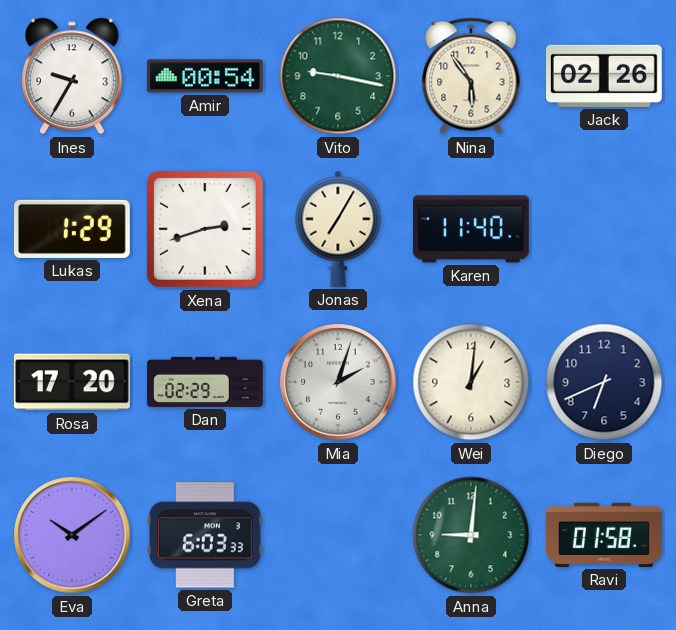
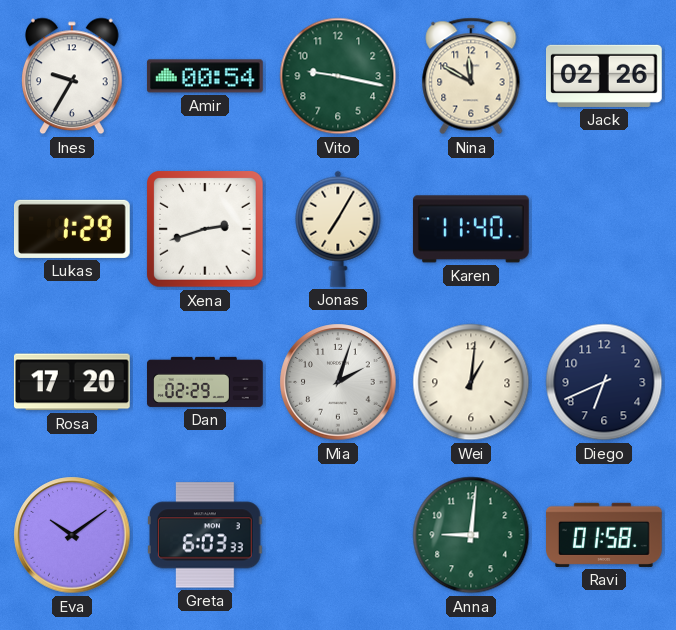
Nina: 5:54 -> 11:50
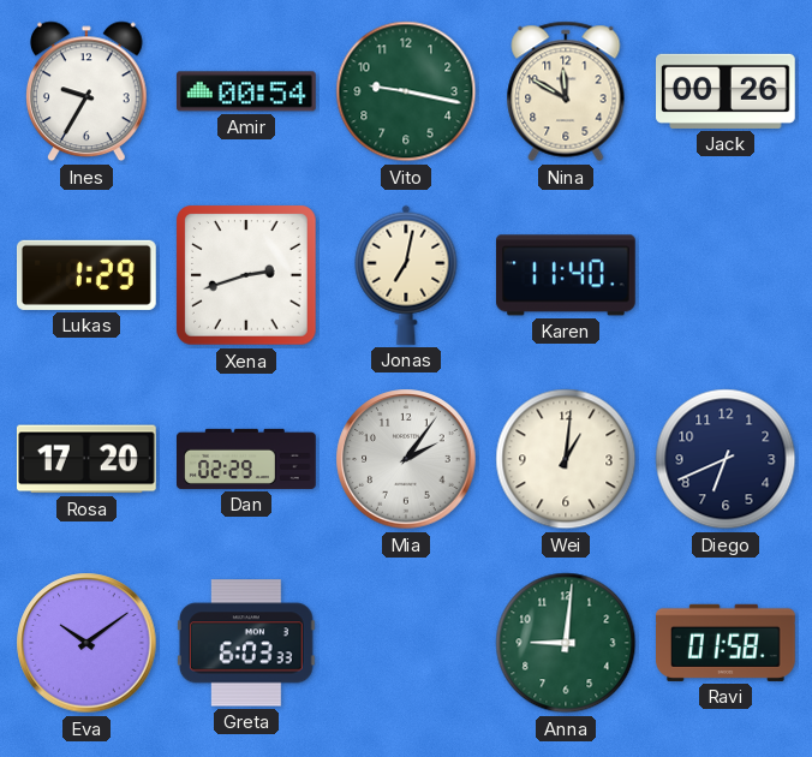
Jack: 02:26 -> 00:26
Jonas: 7:05 -> 7:02
Mia: 2:03 -> 2:06
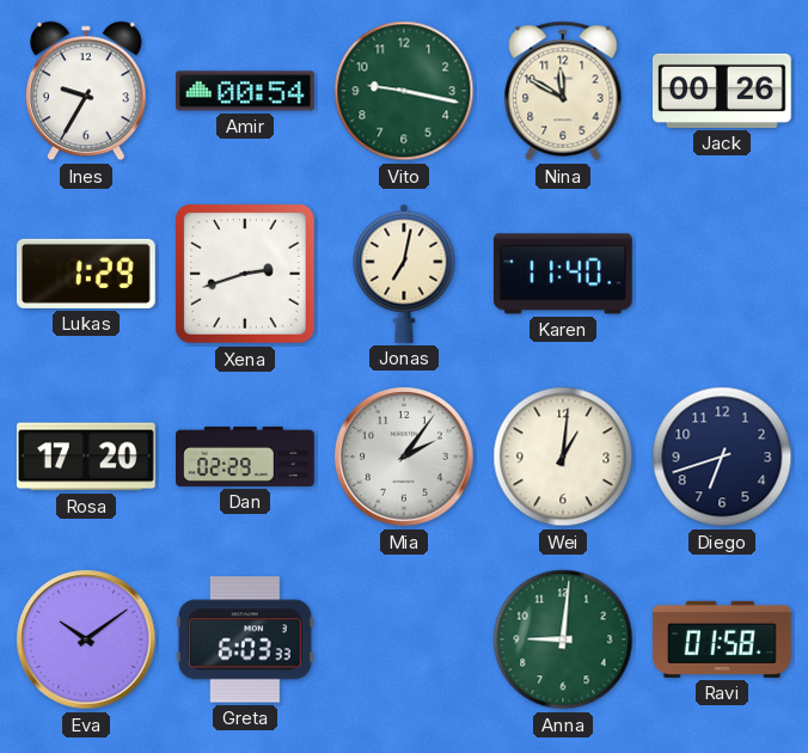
Diego: 6:41 -> 6:42
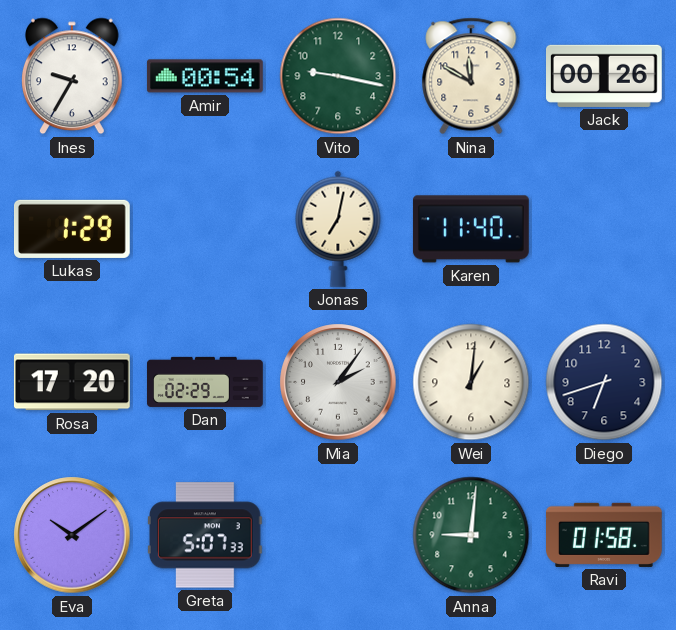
Xena: 2:42 -> none
Greta: 6:03 -> 5:07
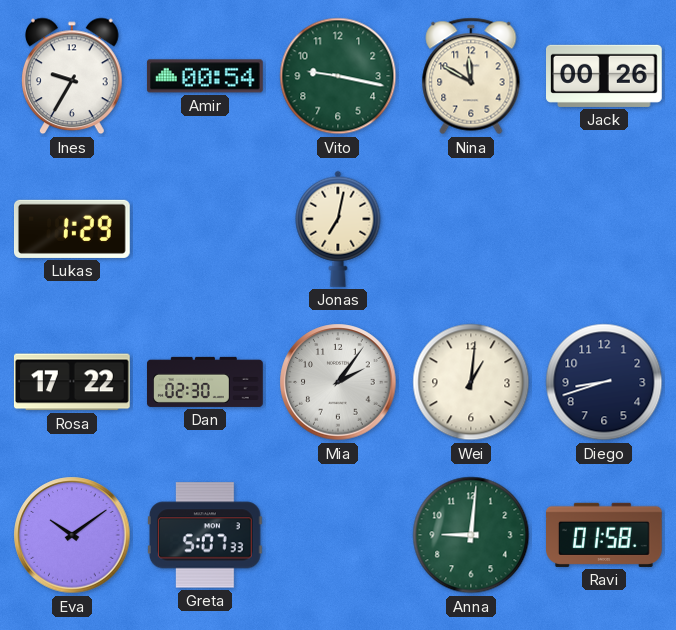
Karen: 11:40 -> none
Rosa: 17:20 -> 17:22
Dan: 02:29 -> 02:30
Diego: 6:42 -> 8:42
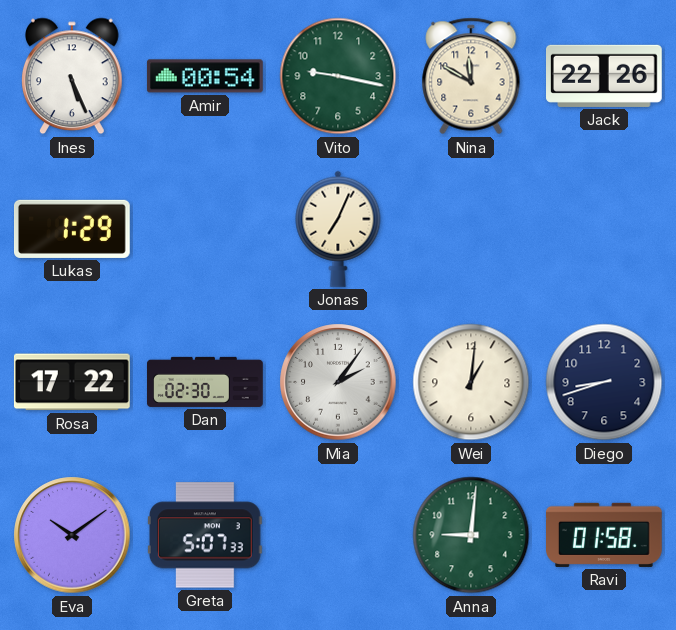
Ines: 9:35 -> 5:26
Jack: 00:26 -> 22:26
Jonas: 7:02 -> 7:04
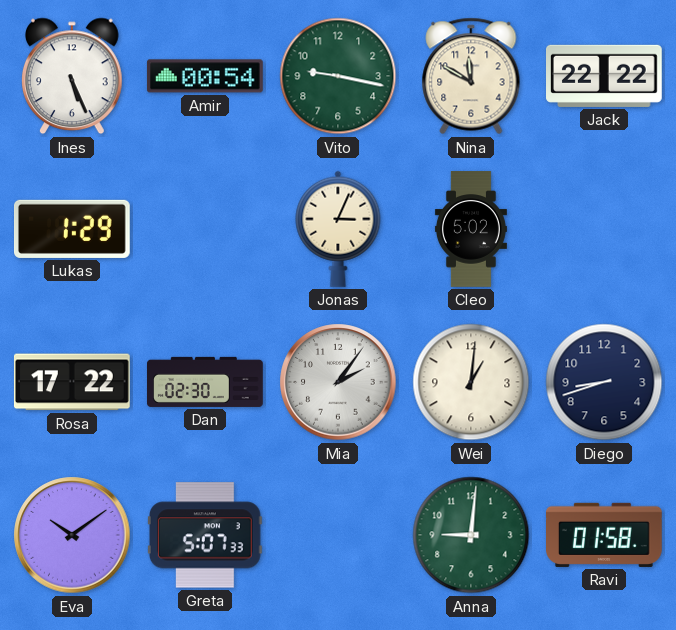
Jack: 22:26 -> 22:22
Jonas: 7:04 -> 3:04
Cleo: none -> 5:02
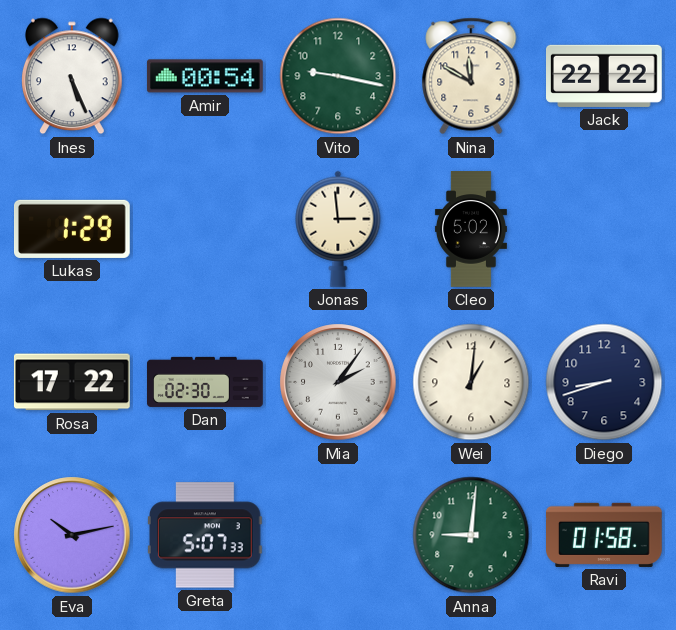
Jonas: 3:04 -> 2:59
Eva: 10:09 -> 10:13
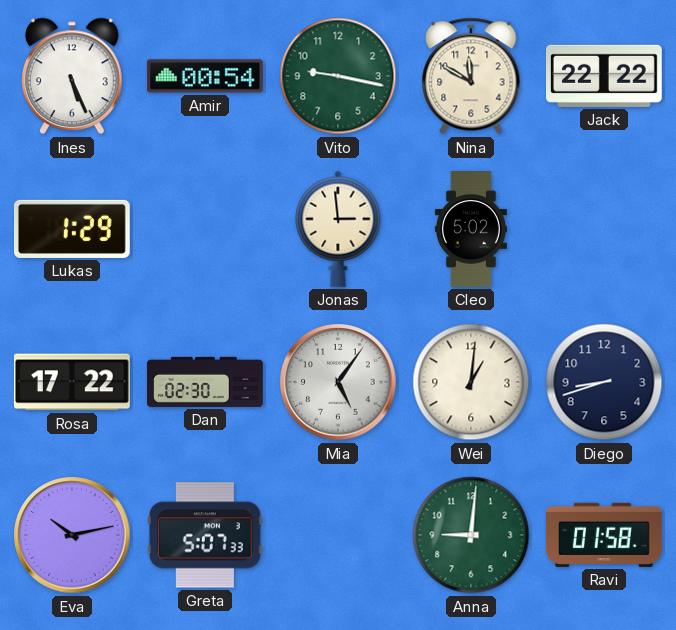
Mia: 2:06 -> 5:06
